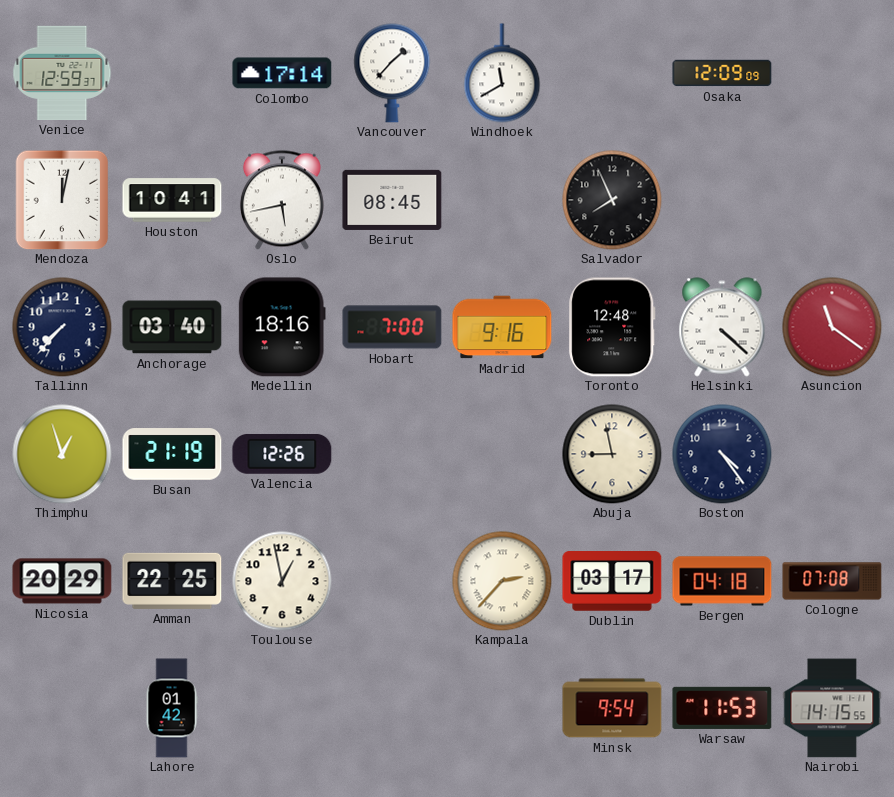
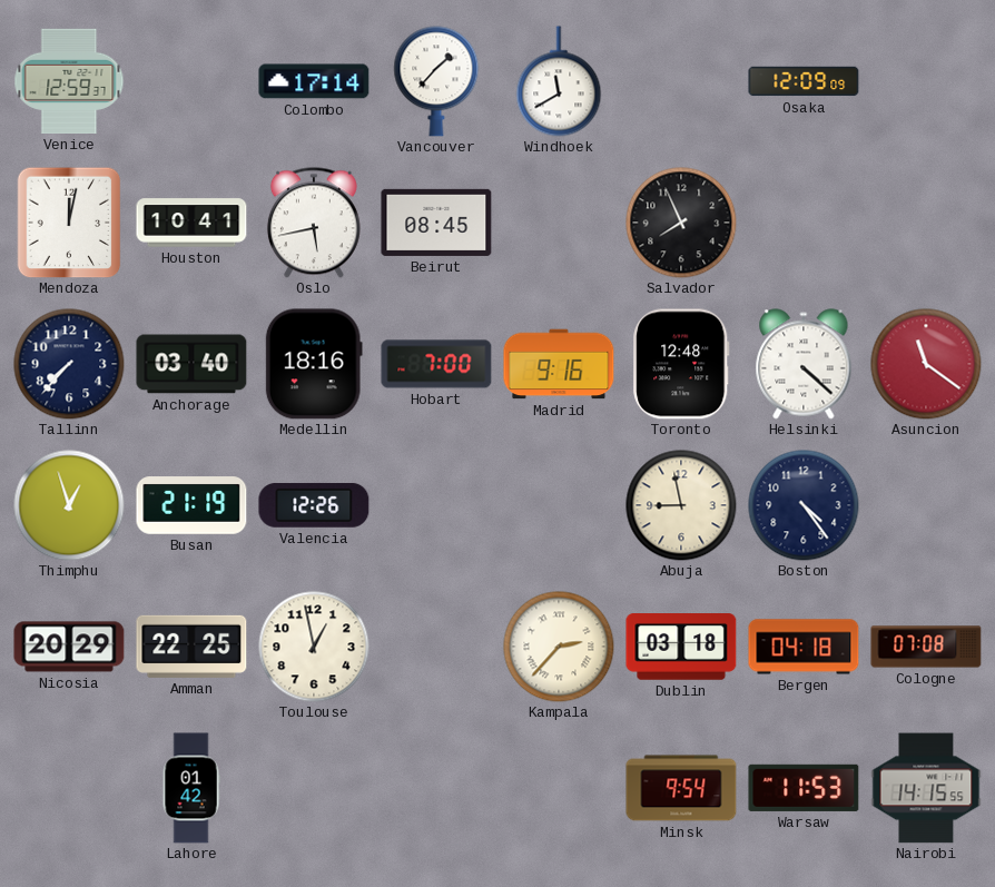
Dublin: 03:17 -> 03:18
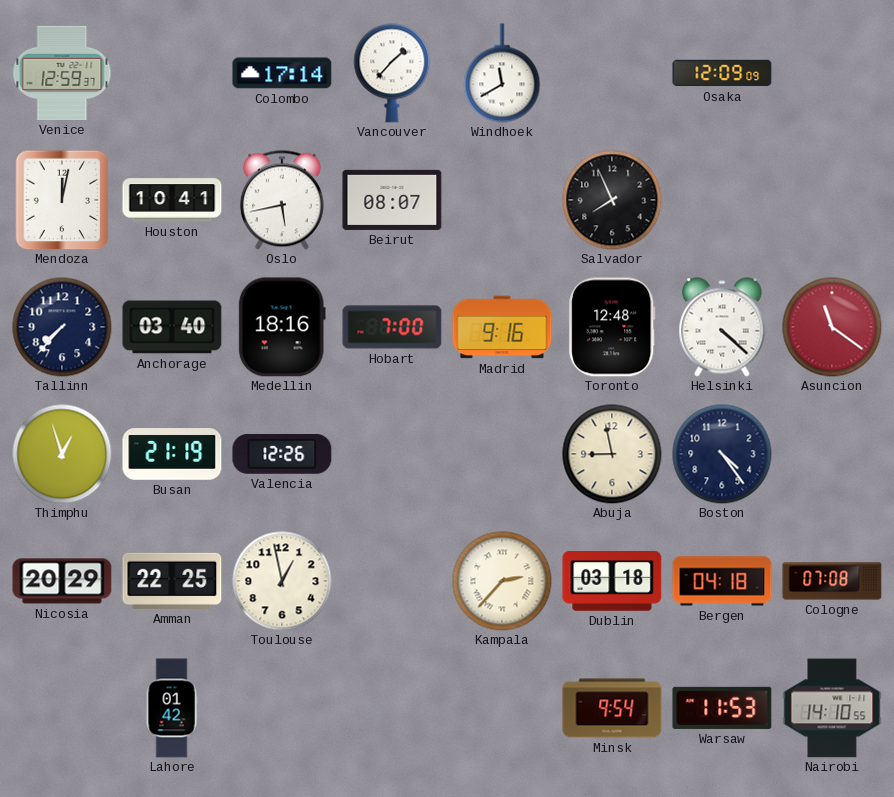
Beirut: 08:45 -> 08:07
Nairobi: 14:15 -> 14:10
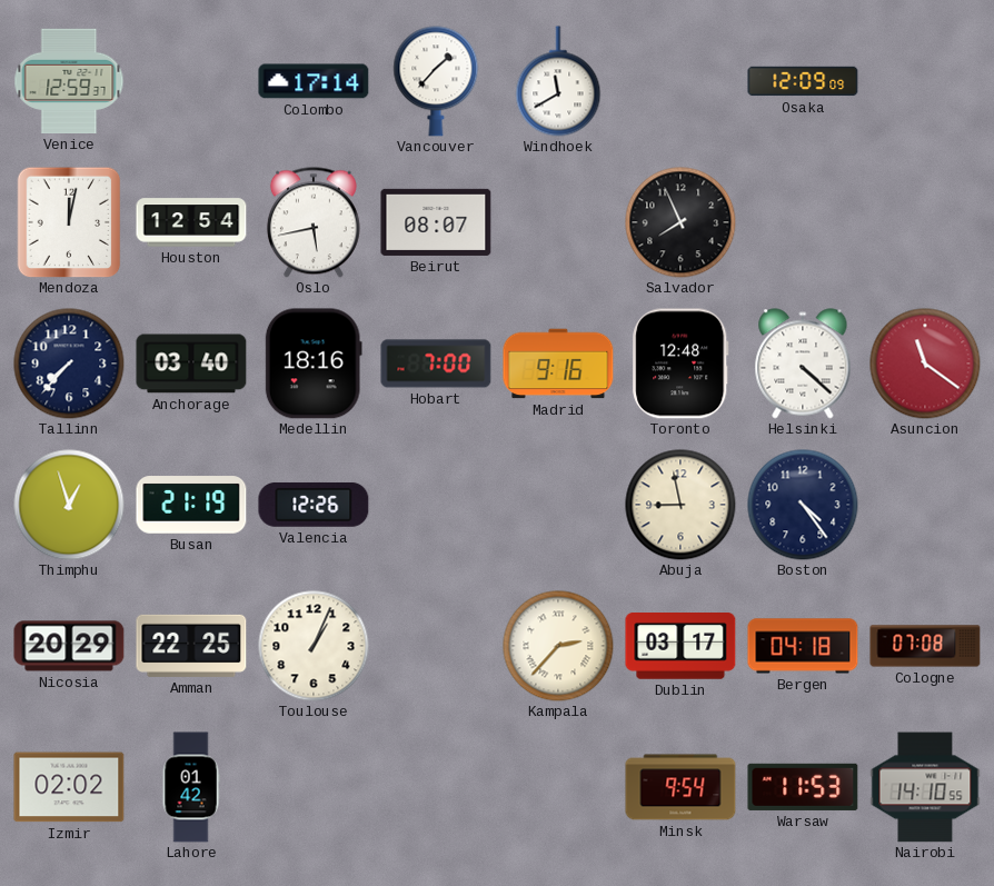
Houston: 10:41 -> 12:54
Toulouse: 12:58 -> 1:04
Dublin: 03:18 -> 03:17
Izmir: none -> 02:02
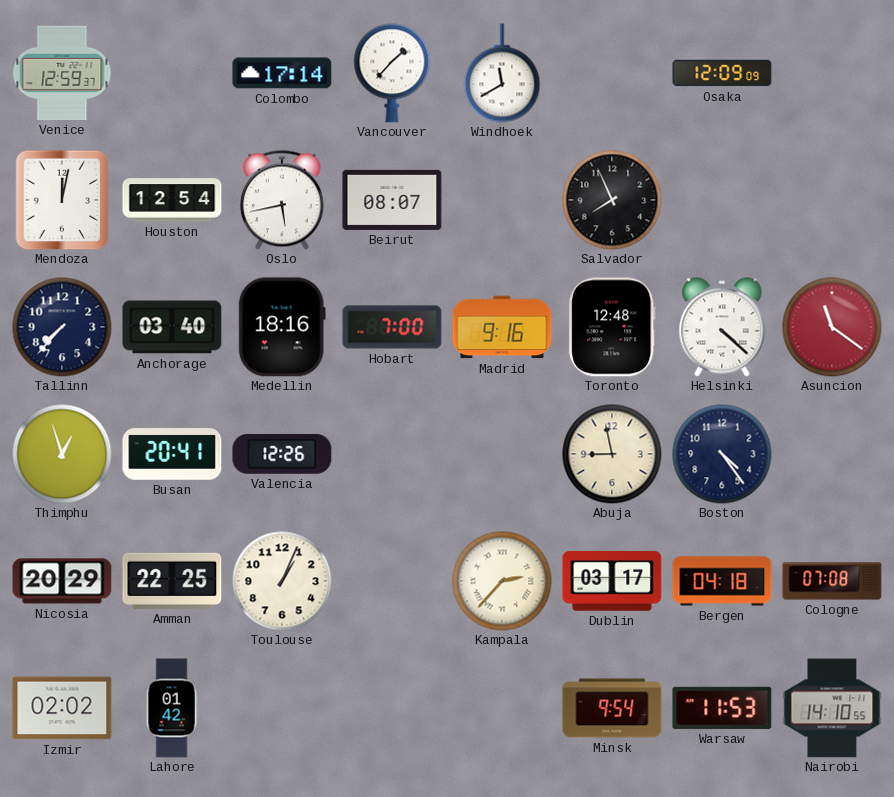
Busan: 21:19 -> 20:41
